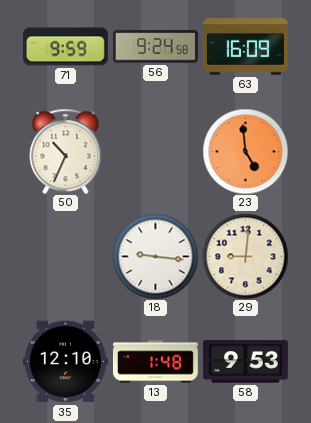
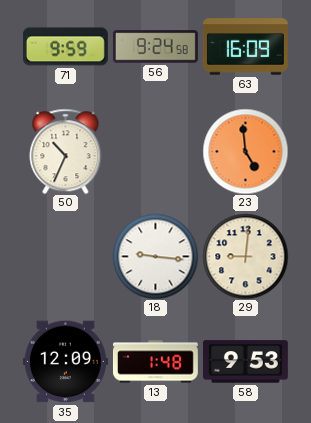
35: 12:10 -> 12:09
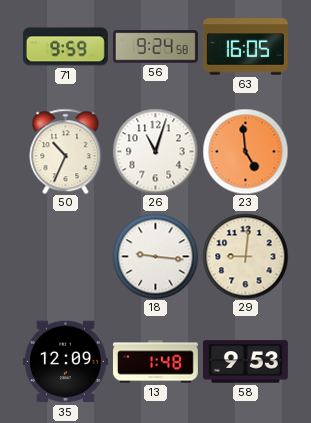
63: 16:09 -> 16:05
26: none -> 11:03
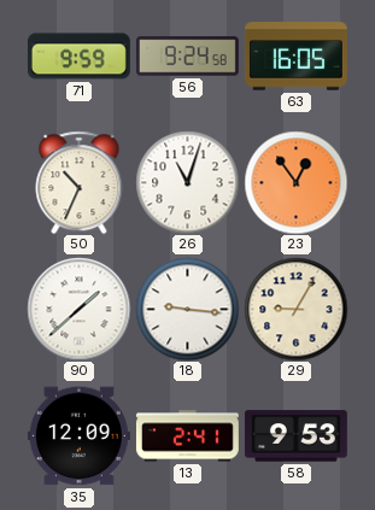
23: 4:59 -> 12:54
90: none -> 1:38
29: 9:01 -> 9:05
13: 1:48 -> 2:41
